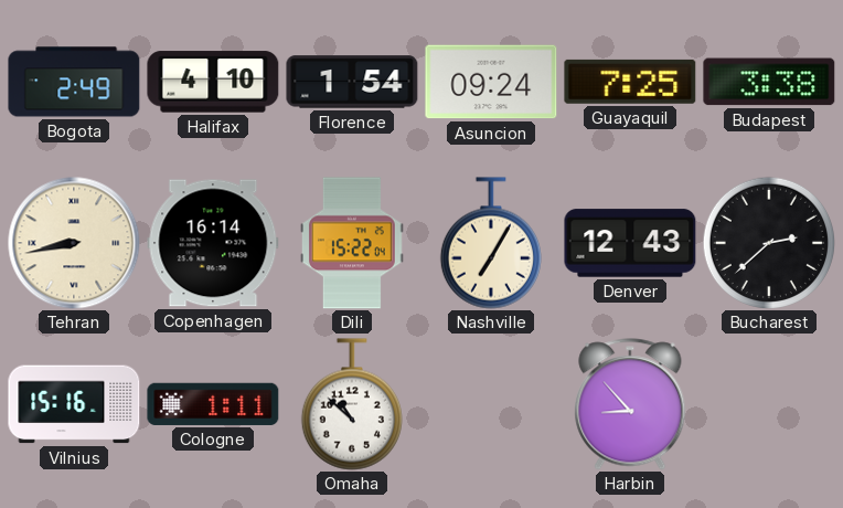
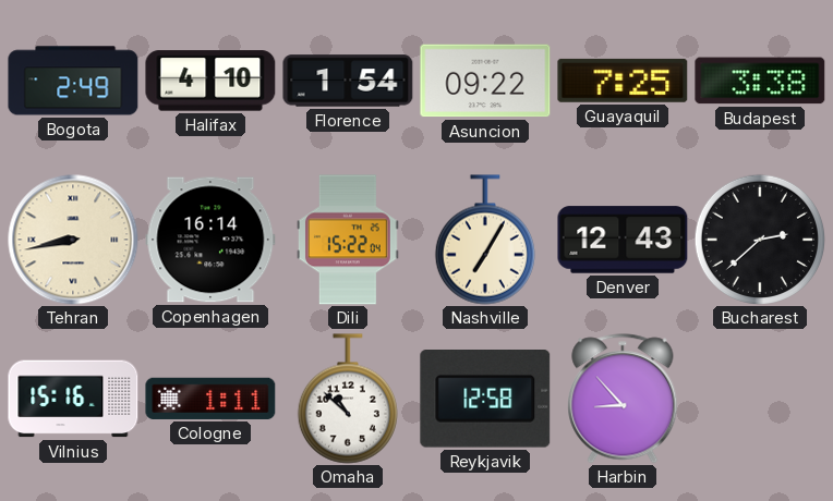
Asuncion: 09:24 -> 09:22
Reykjavik: none -> 12:58
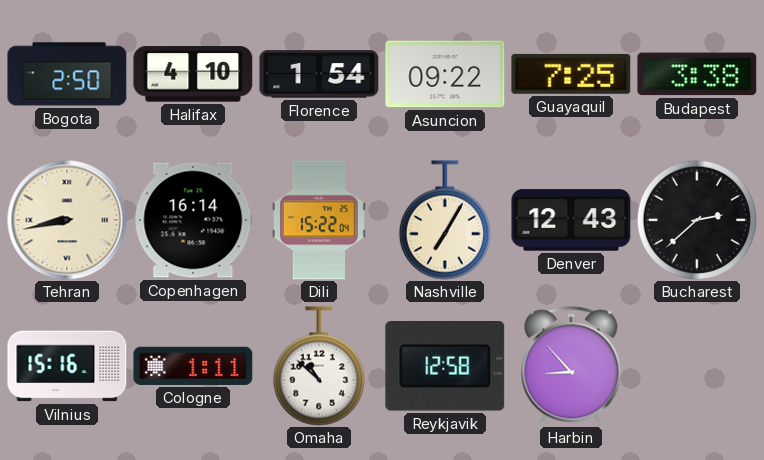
Bogota: 2:49 -> 2:50
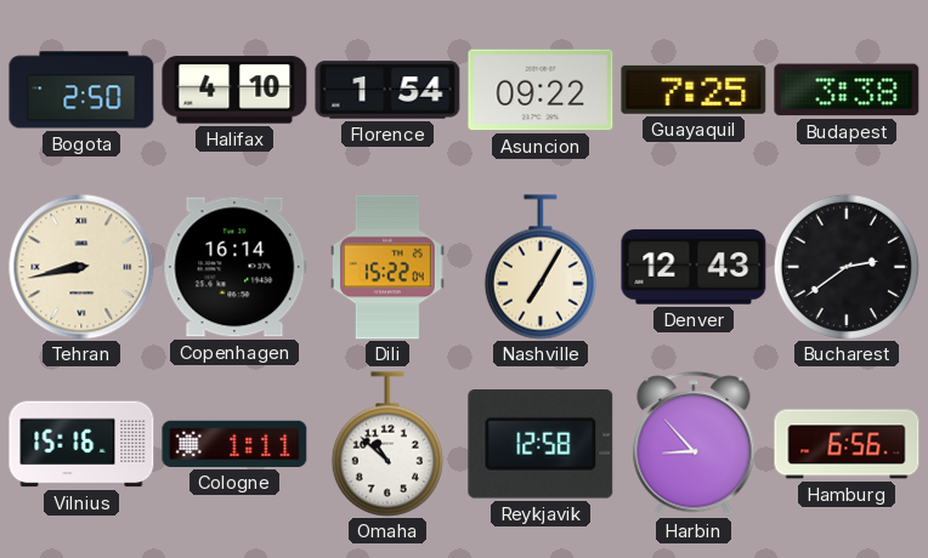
Bucharest: 2:38 -> 2:39
Hamburg: none -> 6:56
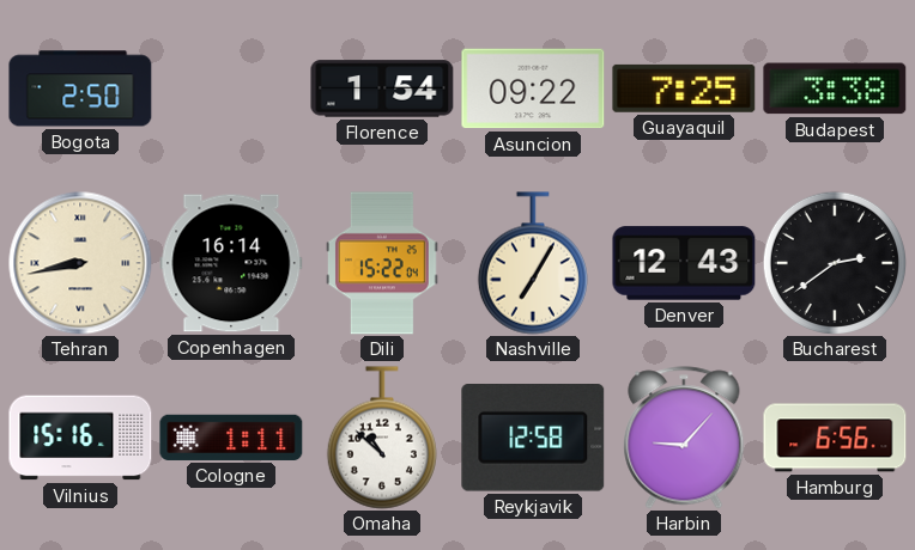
Halifax: 4:10 -> none
Harbin: 8:53 -> 9:07
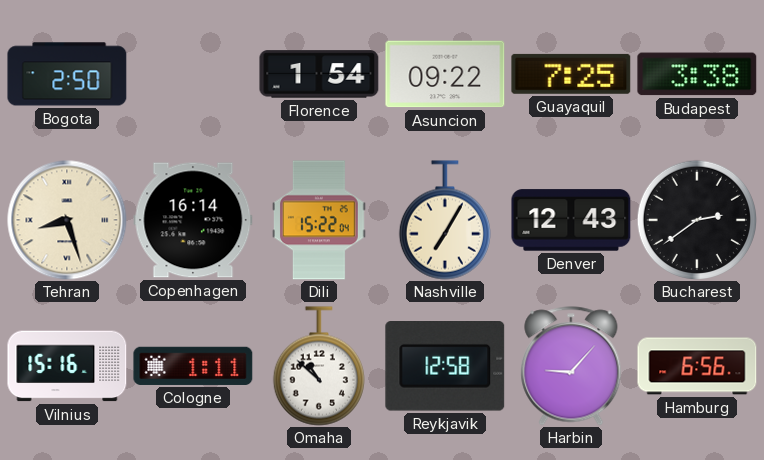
Tehran: 8:43 -> 8:27
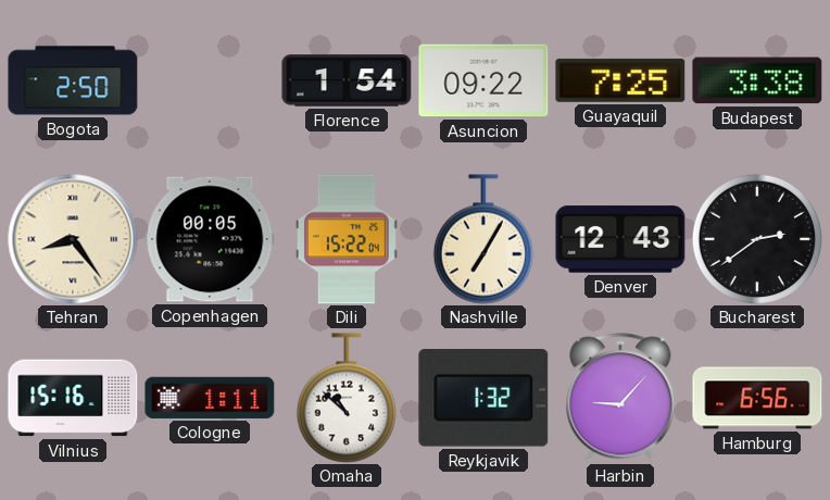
Tehran: 8:27 -> 8:24
Copenhagen: 16:14 -> 00:05
Reykjavik: 12:58 -> 1:32
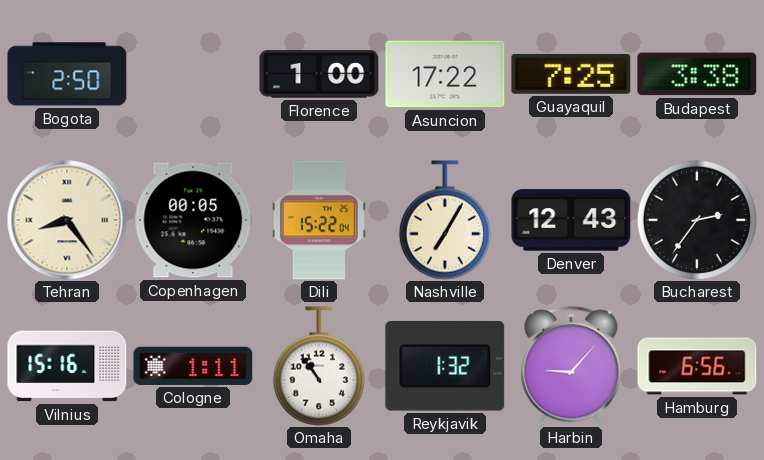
Florence: 1:54 -> 1:00
Asuncion: 09:22 -> 17:22
Bucharest: 2:39 -> 2:36
Omaha: 10:52 -> 10:54
